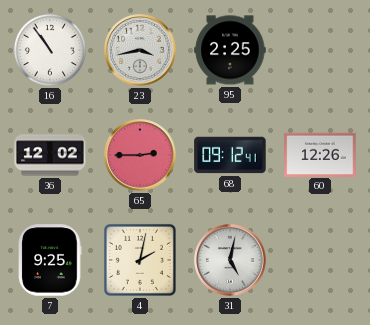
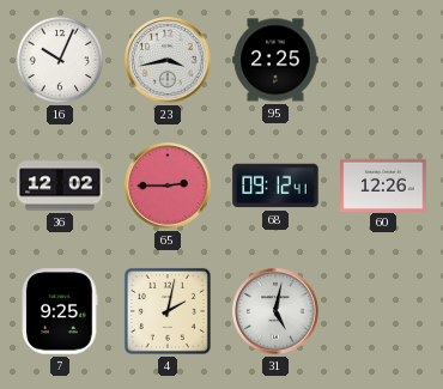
16: 10:54 -> 10:04
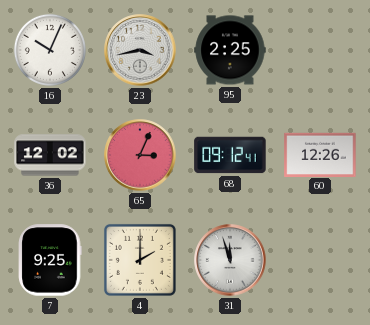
65: 2:45 -> 3:04
4: 2:02 -> 2:00
31: 5:02 -> 11:57
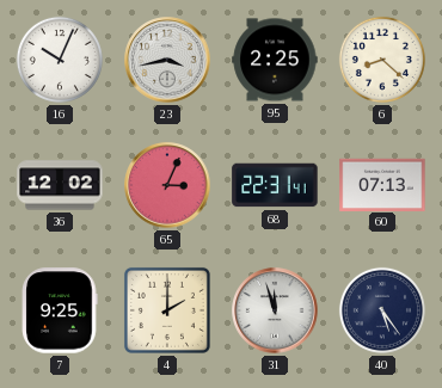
6: none -> 8:22
68: 09:12 -> 22:31
60: 12:26 -> 07:13
40: none -> 5:24
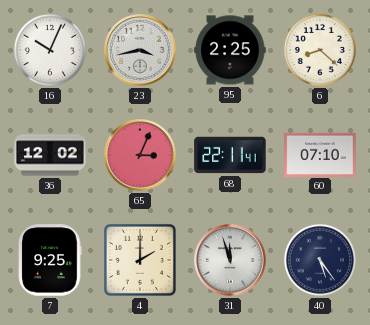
68: 22:31 -> 22:11
60: 07:13 -> 07:10
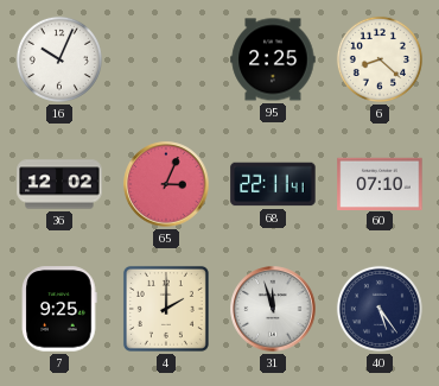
23: 3:43 -> none
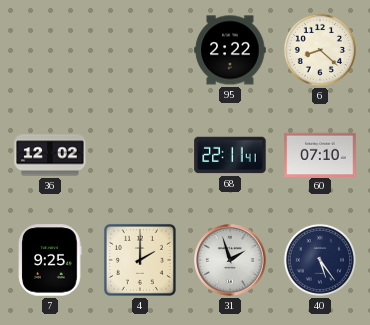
16: 10:04 -> none
95: 2:25 -> 2:22
65: 3:04 -> none
31: 11:57 -> 1:57
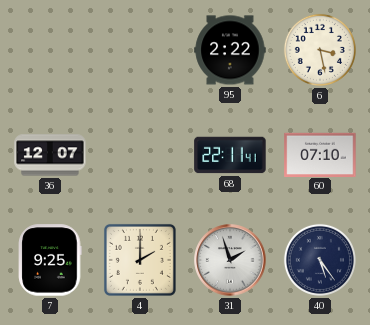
6: 8:22 -> 3:28
36: 12:02 -> 12:07
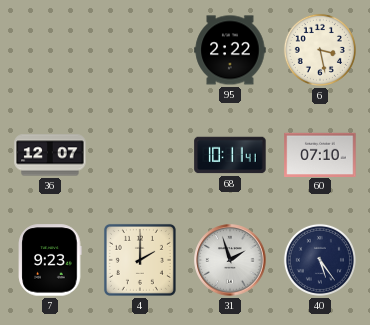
68: 22:11 -> 10:11
7: 9:25 -> 9:23
